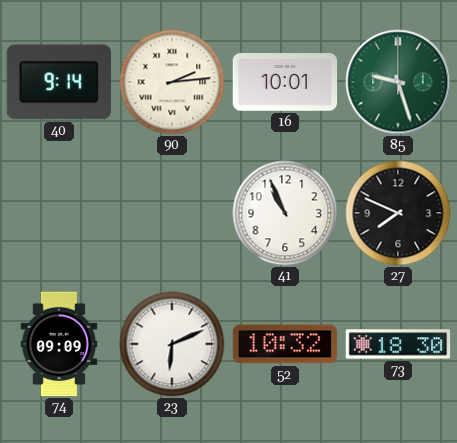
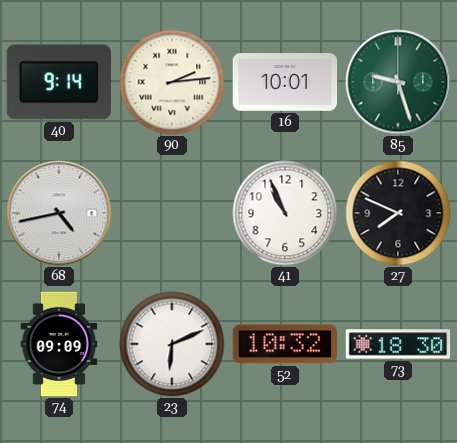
68: none -> 4:43
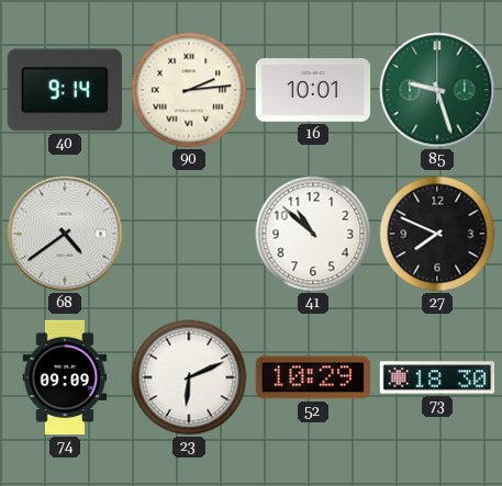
68: 4:43 -> 4:39
41: 10:56 -> 10:52
52: 10:32 -> 10:29
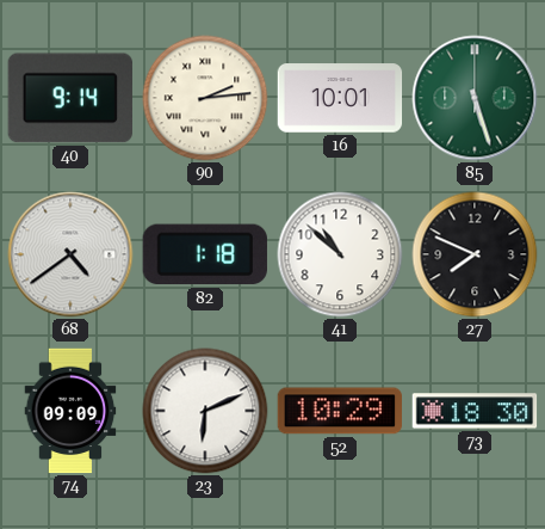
85: 9:27 -> 5:27
82: none -> 1:18
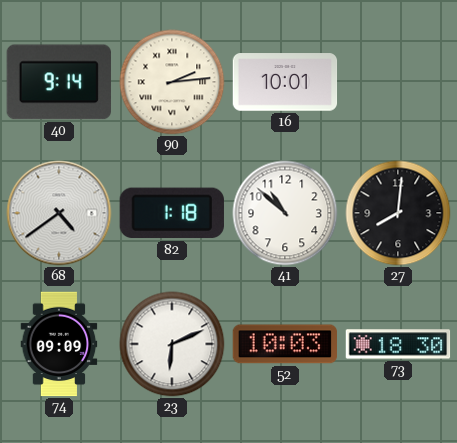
85: 5:27 -> none
27: 7:49 -> 8:01
52: 10:29 -> 10:03
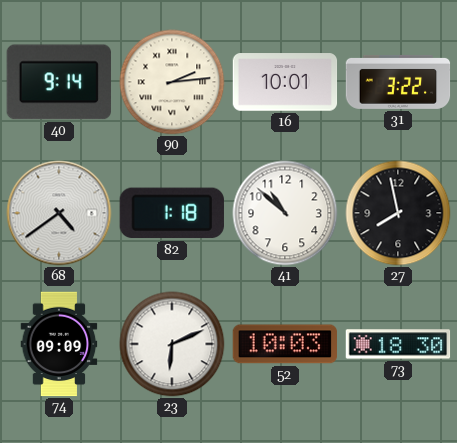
31: none -> 3:22
27: 8:01 -> 7:58
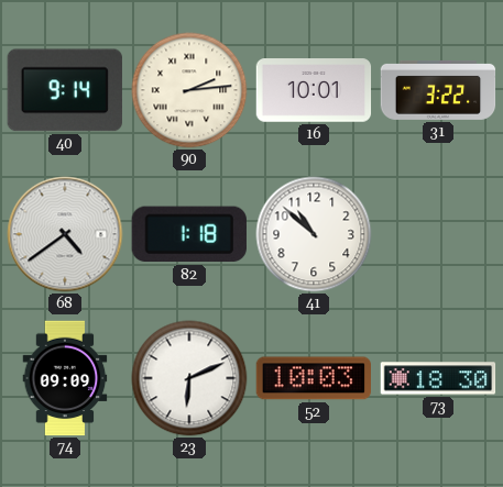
27: 7:58 -> none
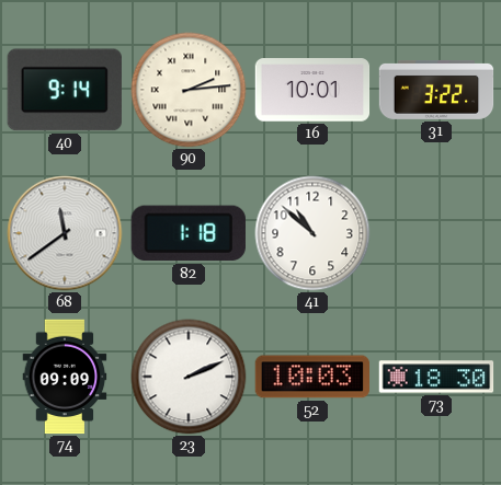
68: 4:39 -> 11:39
23: 6:11 -> 2:11
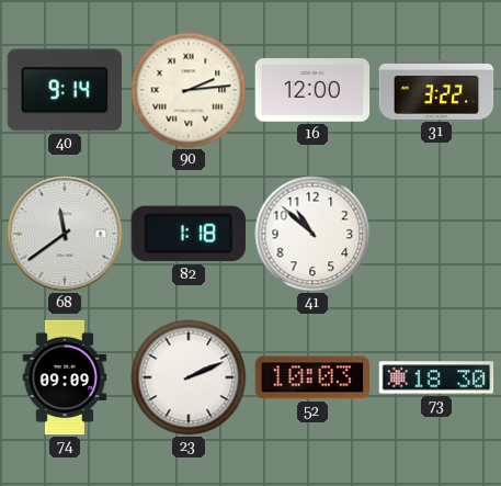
16: 10:01 -> 12:00
